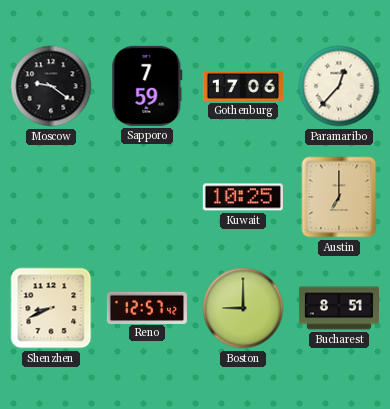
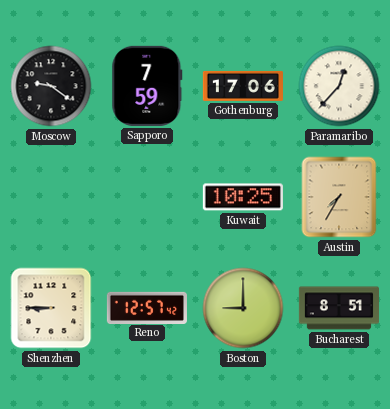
Austin: 7:00 -> 7:35
Shenzhen: 8:41 -> 8:45
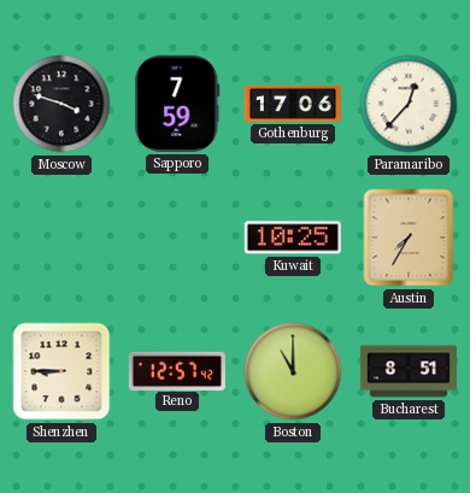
Moscow: 9:21 -> 3:48
Boston: 9:00 -> 11:00
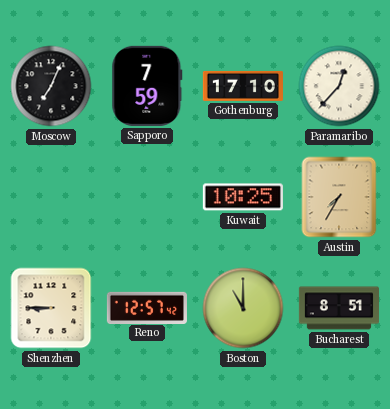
Moscow: 3:48 -> 7:04
Gothenburg: 17:06 -> 17:10
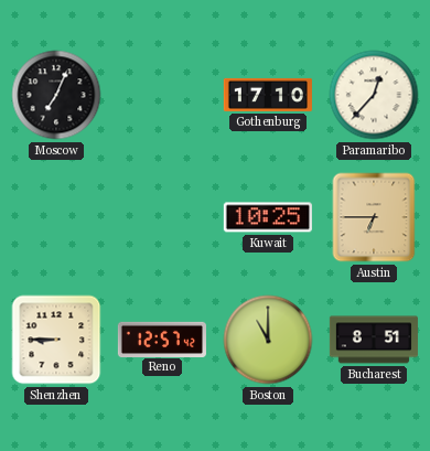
Sapporo: 7:59 -> none
Austin: 7:35 -> 6:45
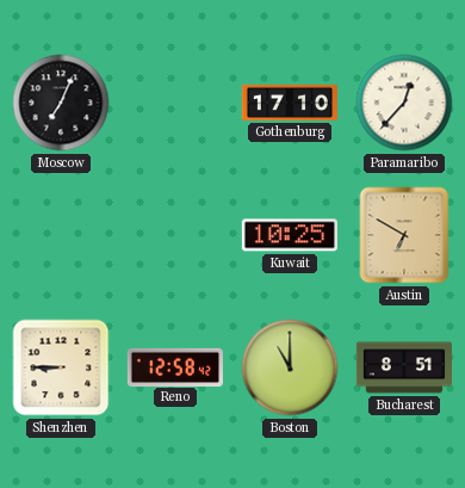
Austin: 6:45 -> 6:50
Reno: 12:57 -> 12:58
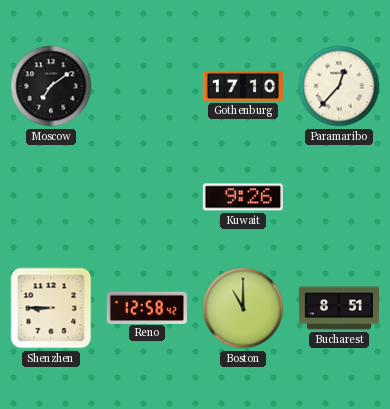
Moscow: 7:04 -> 7:09
Kuwait: 10:25 -> 9:26
Austin: 6:50 -> none
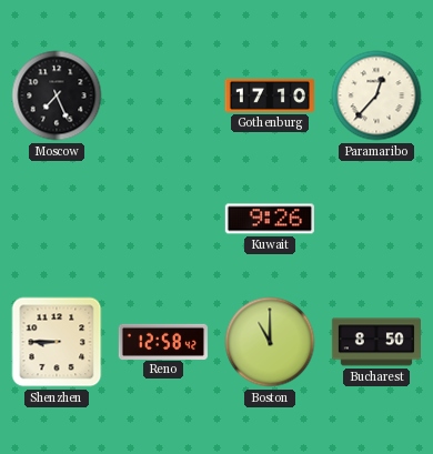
Moscow: 7:09 -> 7:26
Bucharest: 8:51 -> 8:50
